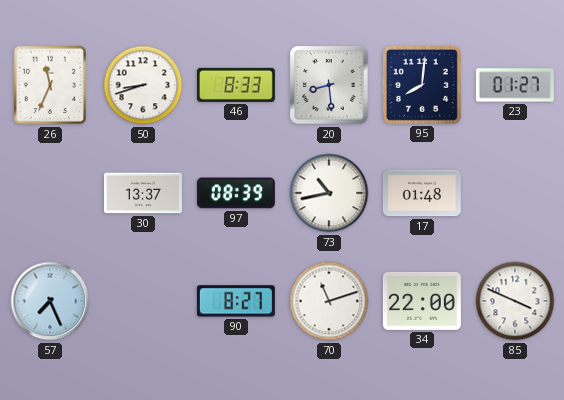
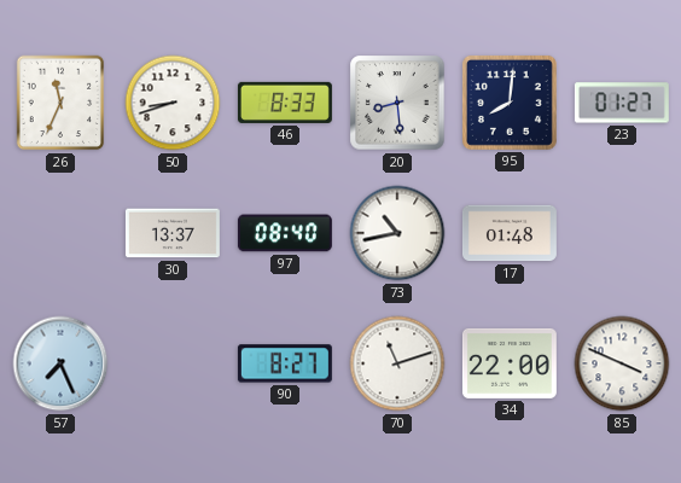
97: 08:39 -> 08:40
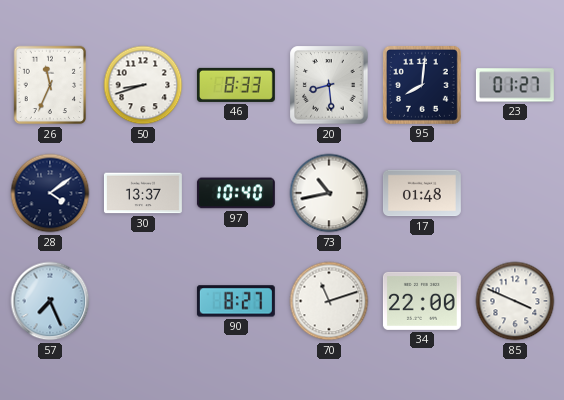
28: none -> 4:09
97: 08:40 -> 10:40
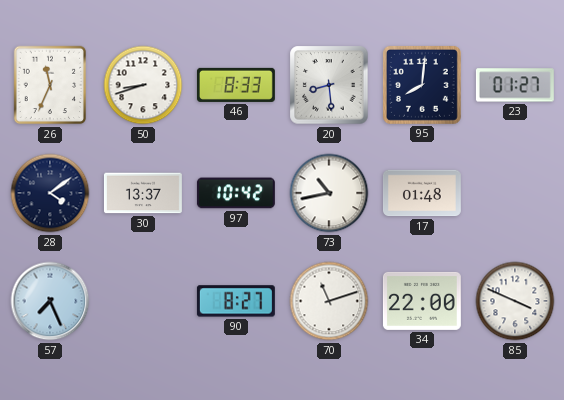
97: 10:40 -> 10:42
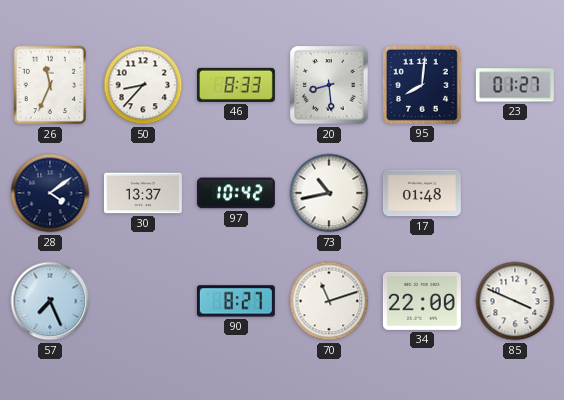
50: 8:42 -> 8:37
